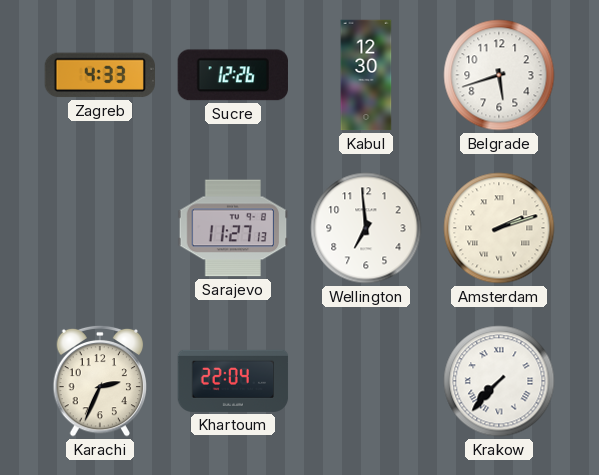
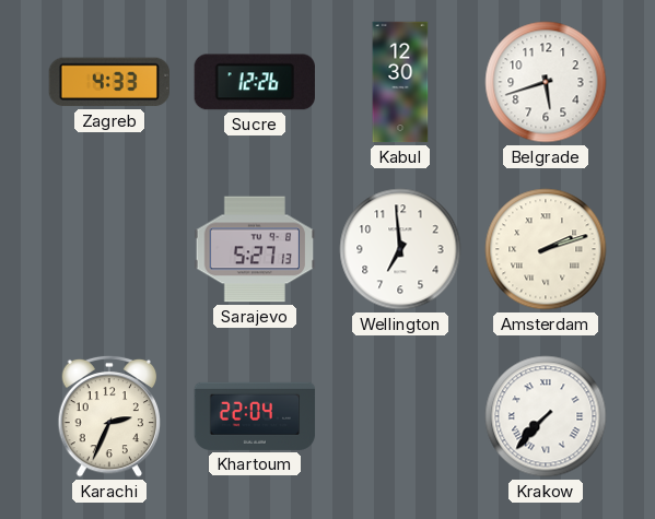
Sarajevo: 11:27 -> 5:27
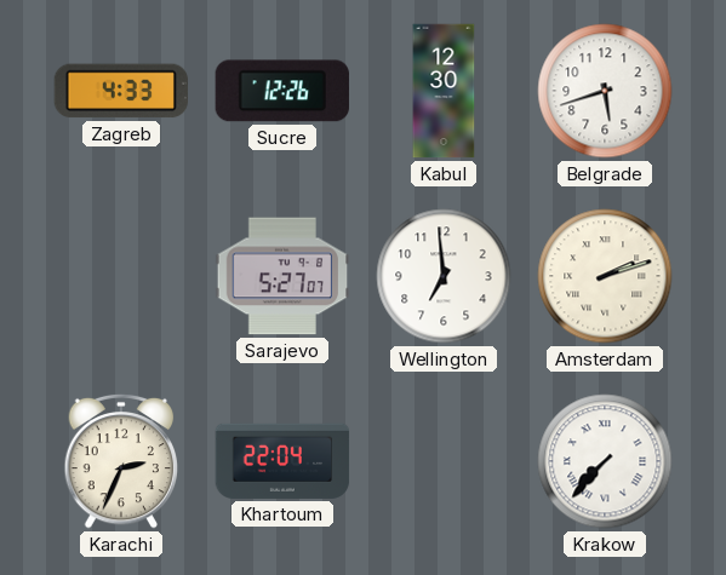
Sarajevo: 5:27:13 -> 5:27:07
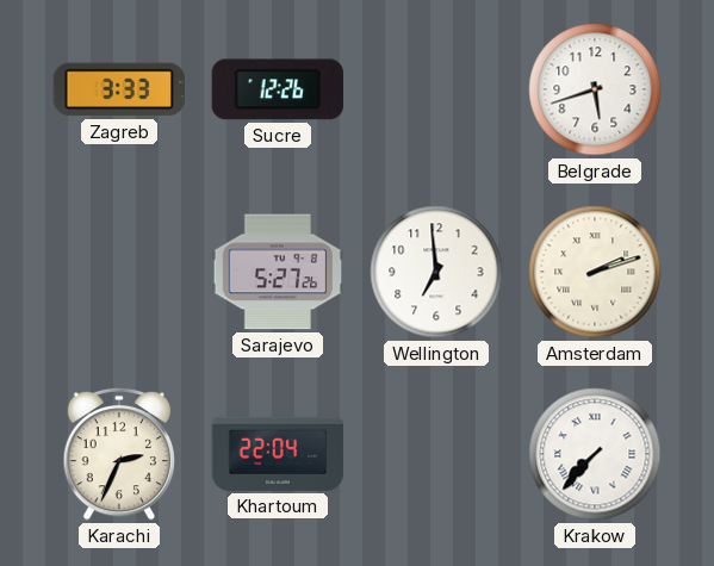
Zagreb: 4:33 -> 3:33
Kabul: 12:30 -> none
Sarajevo: 5:27:07 -> 5:27:26
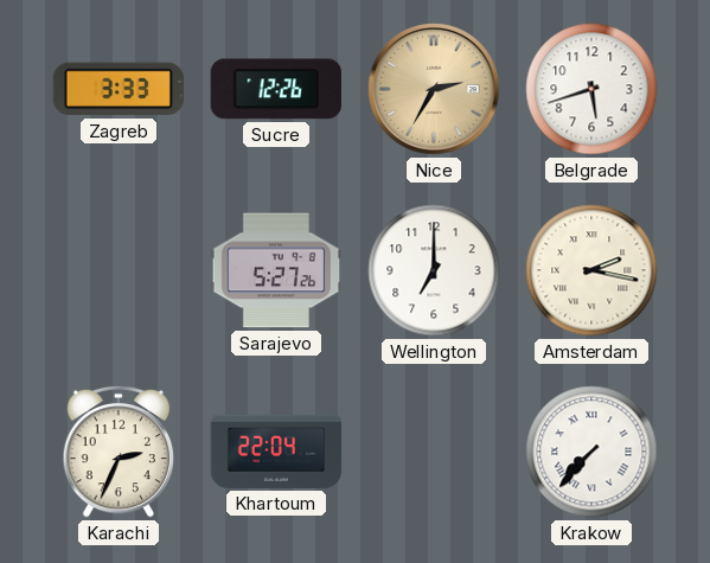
Nice: none -> 2:35
Wellington: 6:59 -> 7:00
Amsterdam: 2:12 -> 2:17
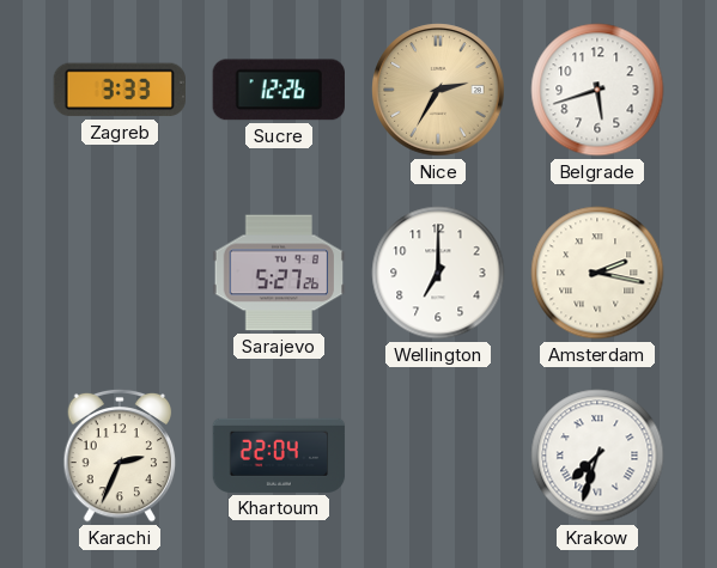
Krakow: 7:37 -> 7:33
